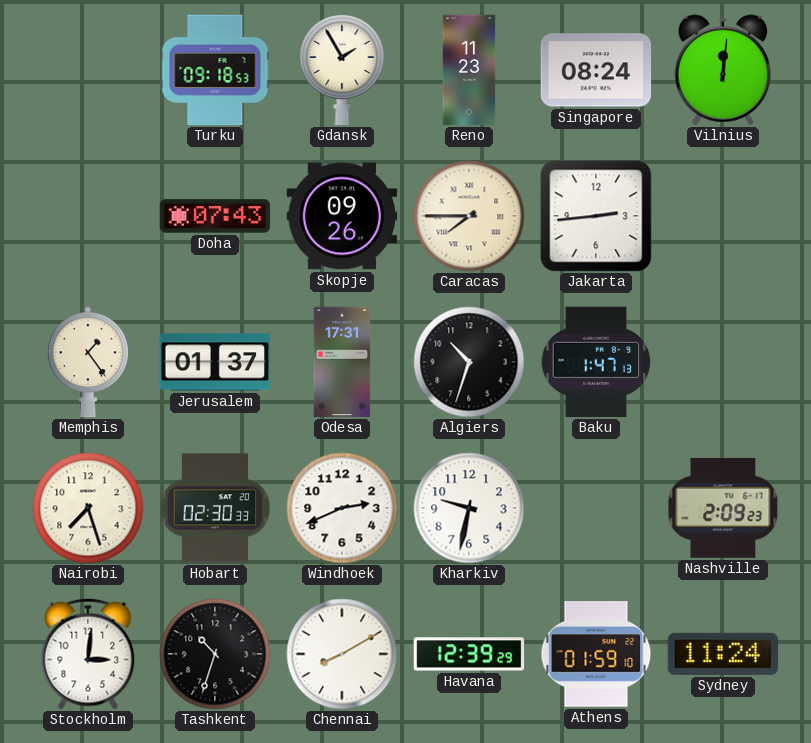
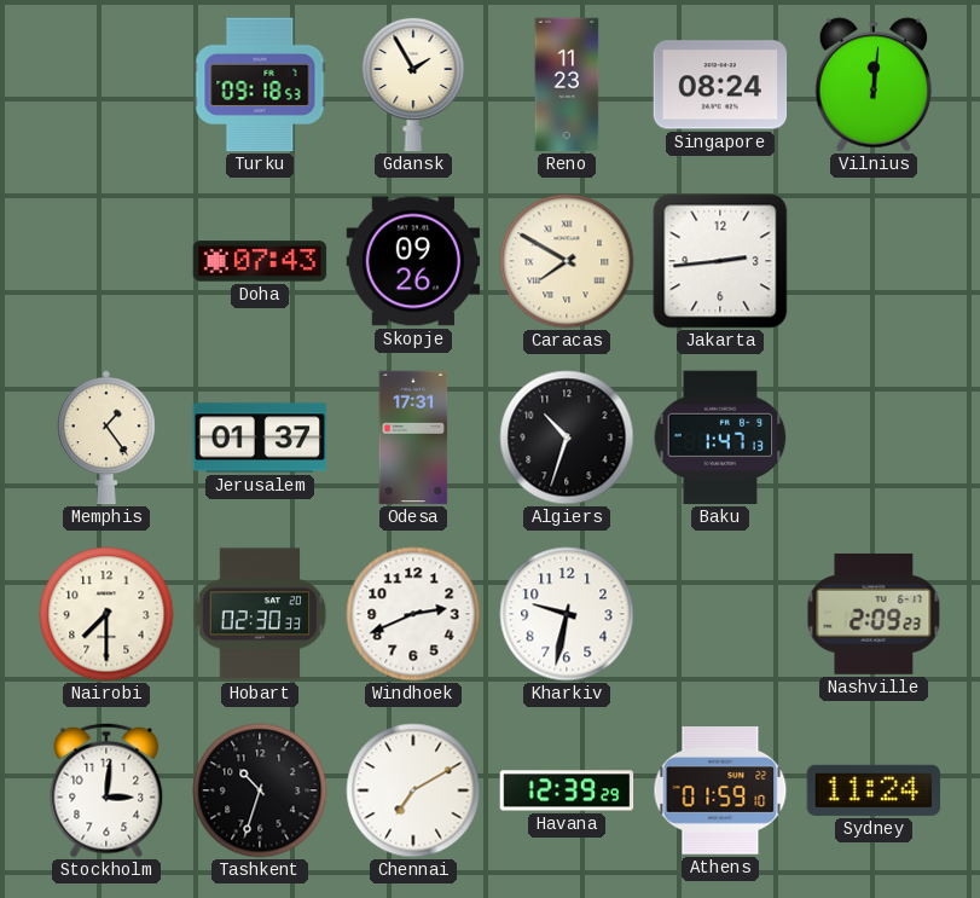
Caracas: 7:45 -> 7:50
Nairobi: 7:27 -> 7:30
Chennai: 8:10 -> 7:10
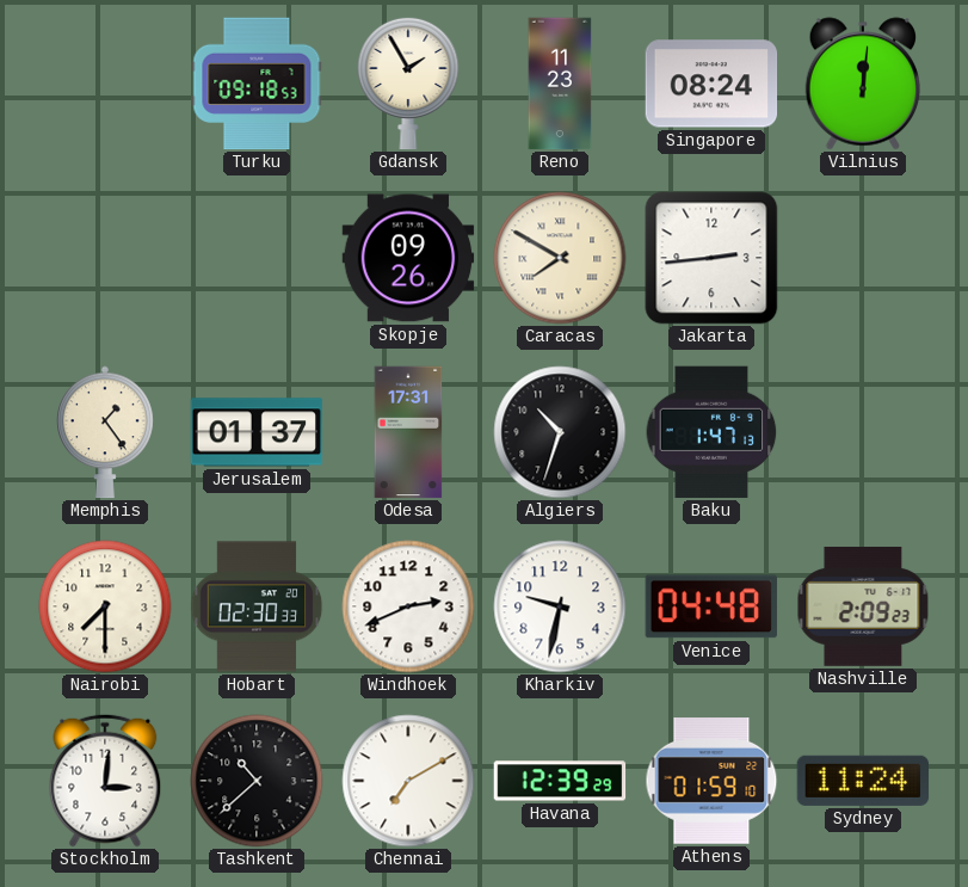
Doha: 07:43 -> none
Venice: none -> 04:48
Tashkent: 10:33 -> 10:38
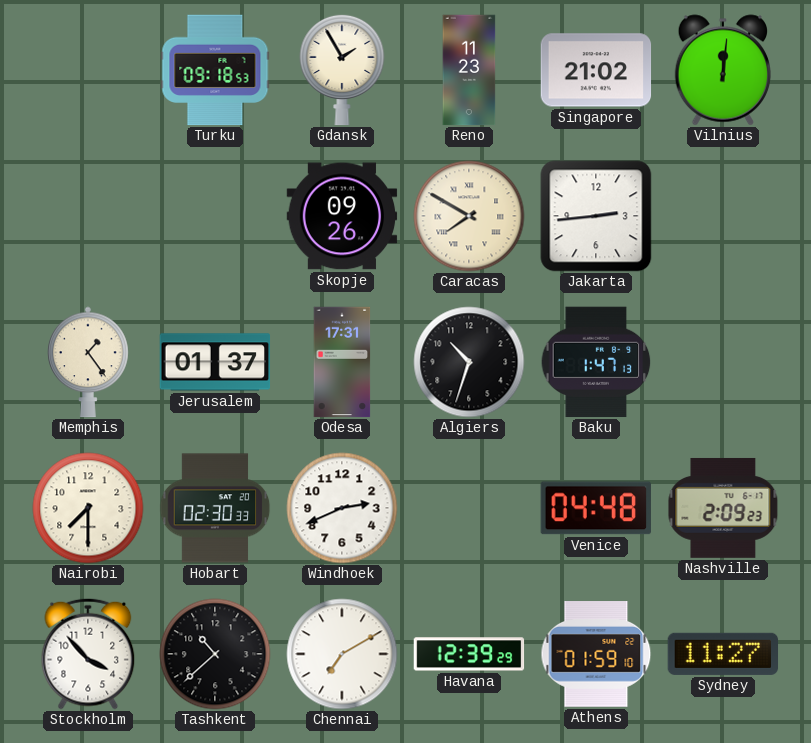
Singapore: 08:24 -> 21:02
Kharkiv: 9:32 -> none
Stockholm: 3:01 -> 3:53
Sydney: 11:24 -> 11:27
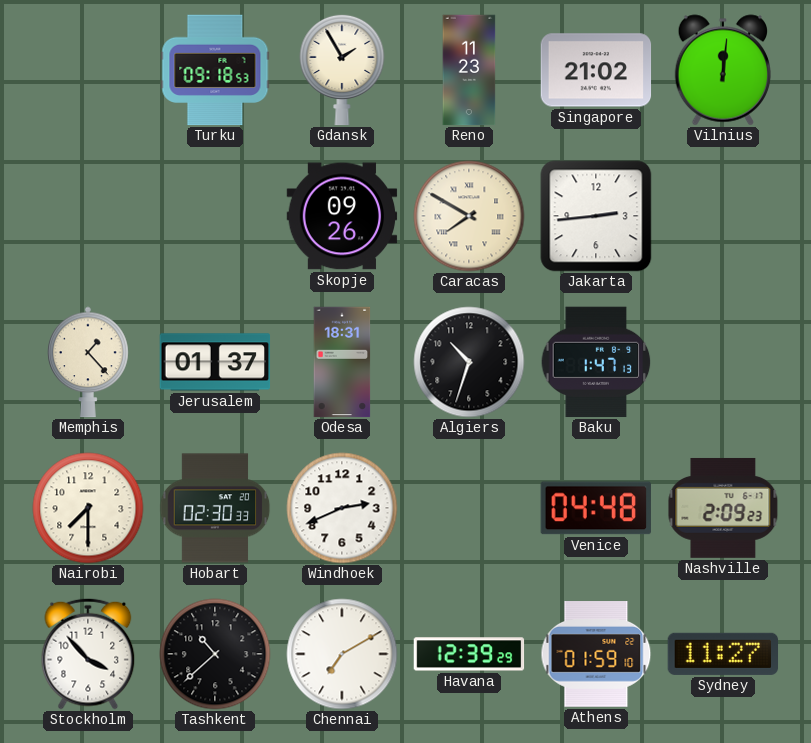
Memphis: 1:24 -> 1:23
Odesa: 17:31 -> 18:31
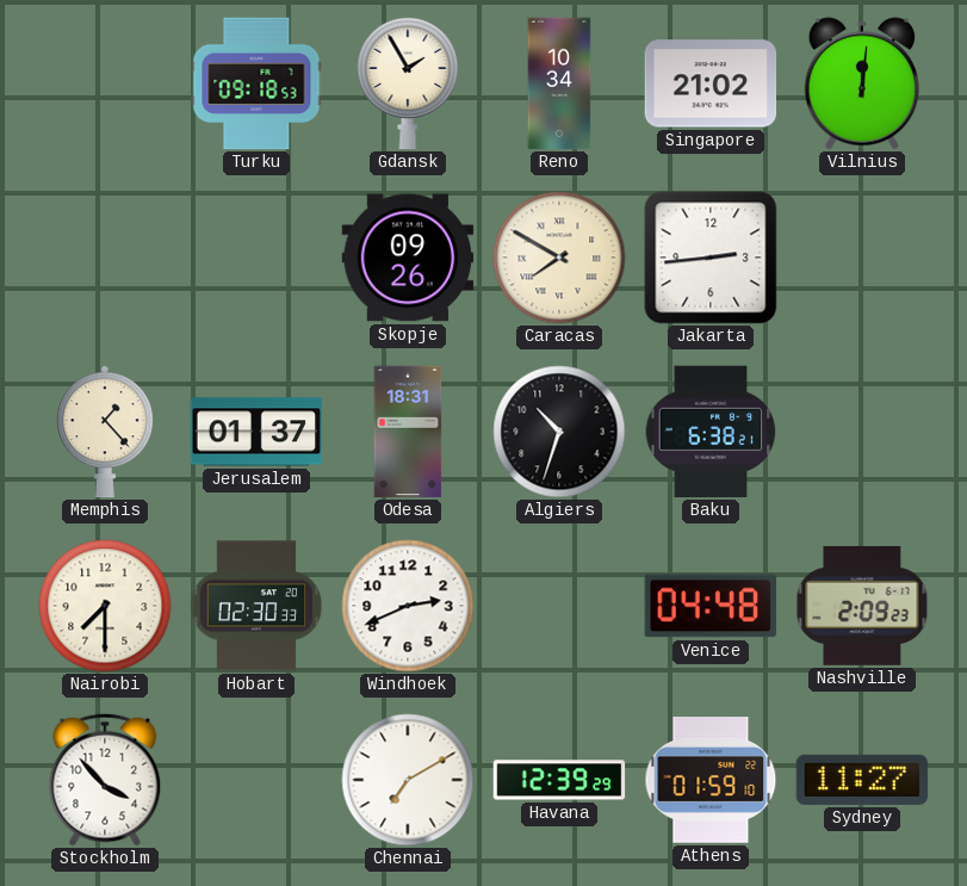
Reno: 11:23 -> 10:34
Baku: 1:47 -> 6:38
Tashkent: 10:38 -> none
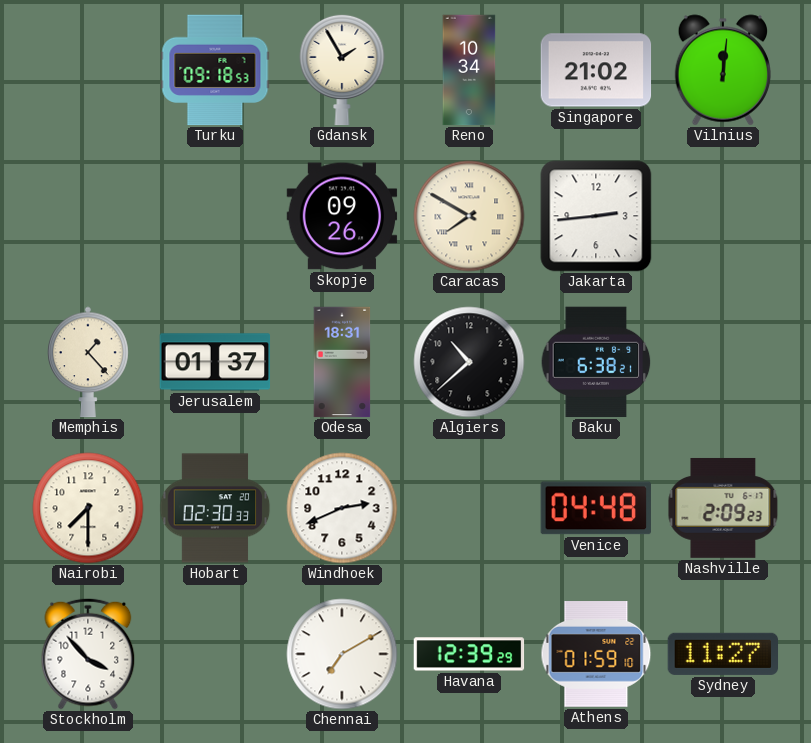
Algiers: 10:33 -> 10:38
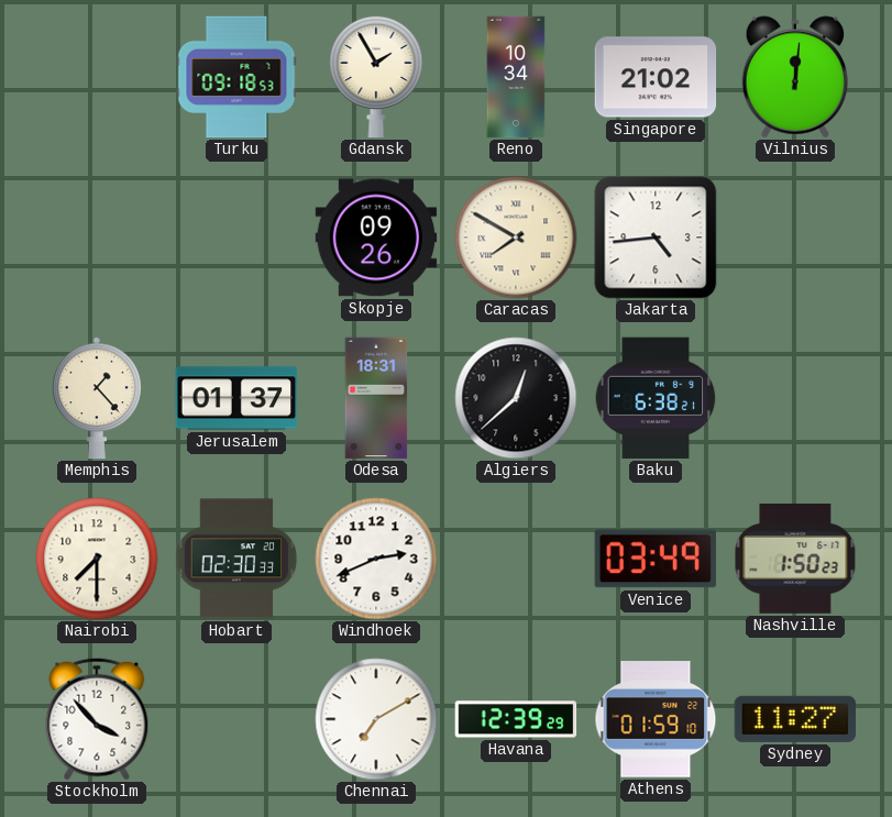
Jakarta: 2:44 -> 4:44
Algiers: 10:38 -> 12:38
Venice: 04:48 -> 03:49
Nashville: 2:09 -> 1:50
